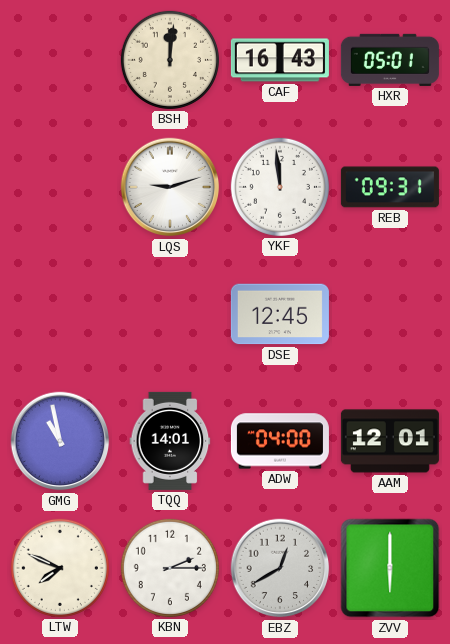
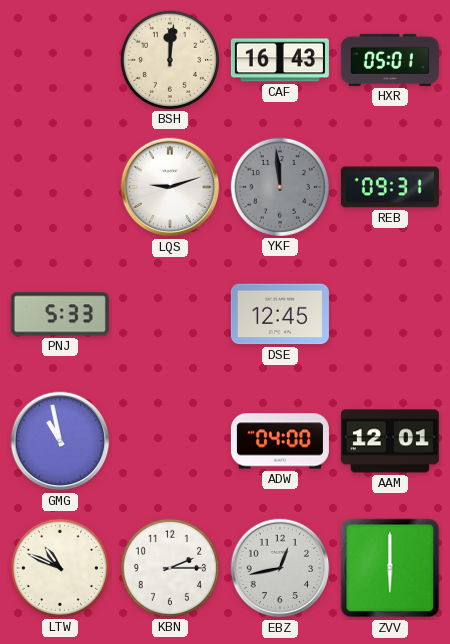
YKF dial: white -> grey
PNJ: none -> 5:33
TQQ: 14:01 -> none
LTW: 7:49 -> 10:49
EBZ: 12:40 -> 12:43
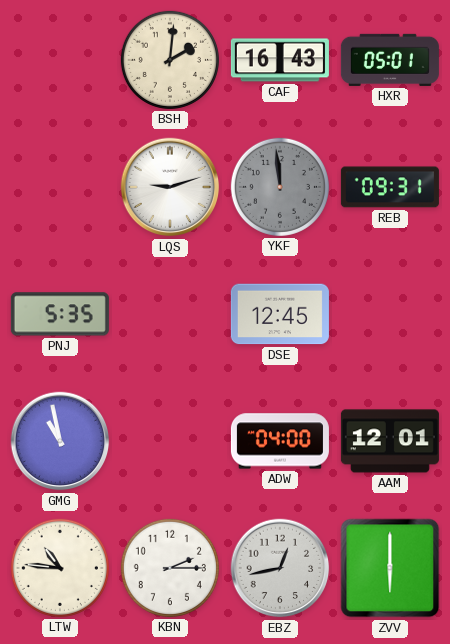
BSH: 12:01 -> 2:01
PNJ: 5:33 -> 5:35
LTW: 10:49 -> 10:46
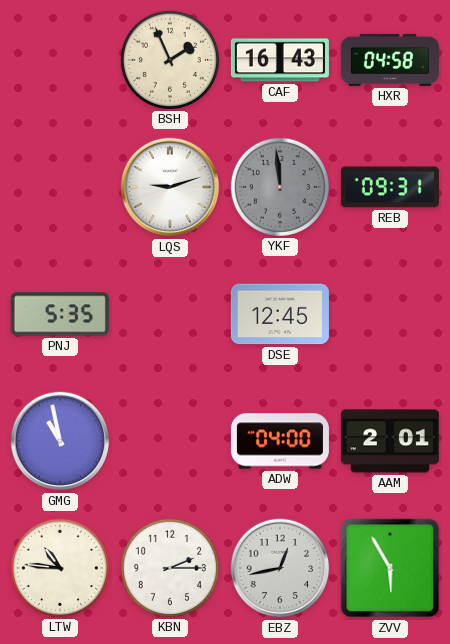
BSH: 2:01 -> 1:56
HXR: 05:01 -> 04:58
AAM: 12:01 -> 2:01
ZVV: 6:00 -> 5:55
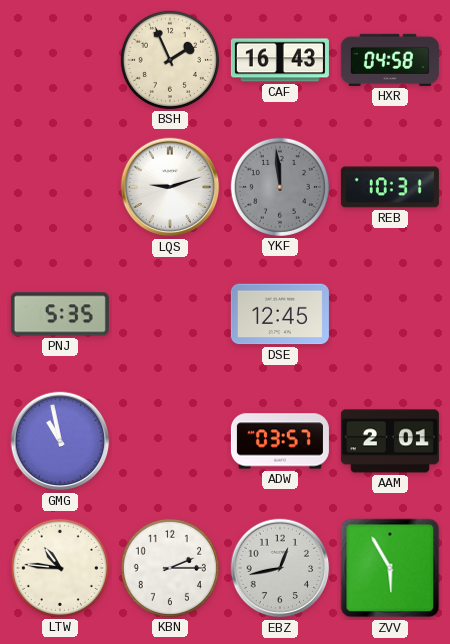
REB: 09:31 -> 10:31
ADW: 04:00 -> 03:57
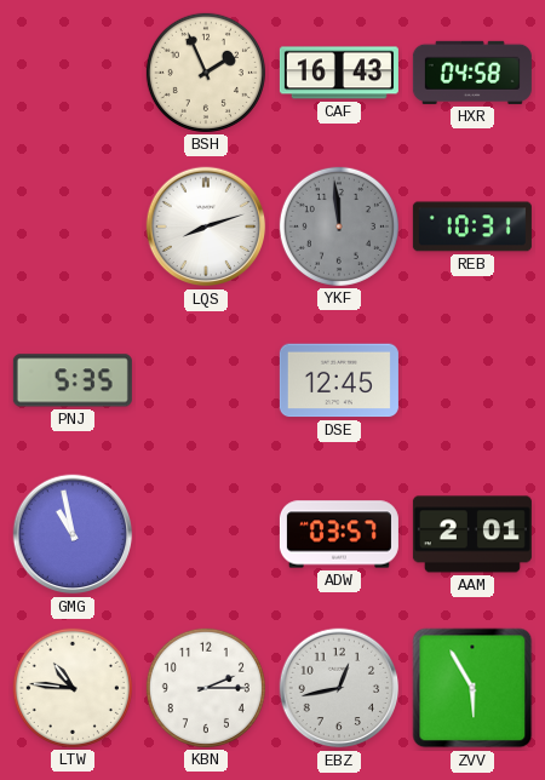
LQS: 9:12 -> 8:12
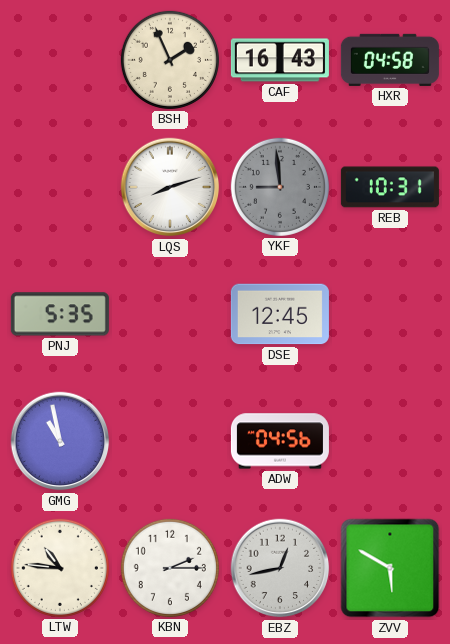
YKF: 11:59 -> 8:59
ADW: 03:57 -> 04:56
AAM: 2:01 -> none
ZVV: 5:55 -> 5:50
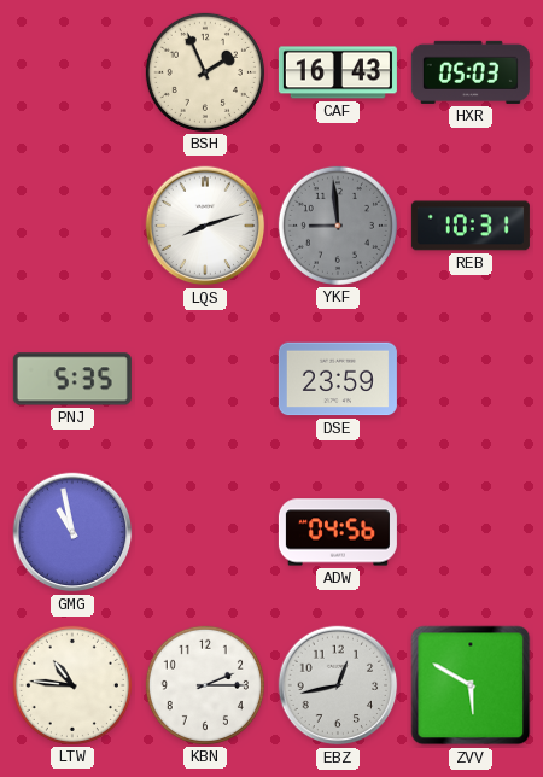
HXR: 04:58 -> 05:03
DSE: 12:45 -> 23:59
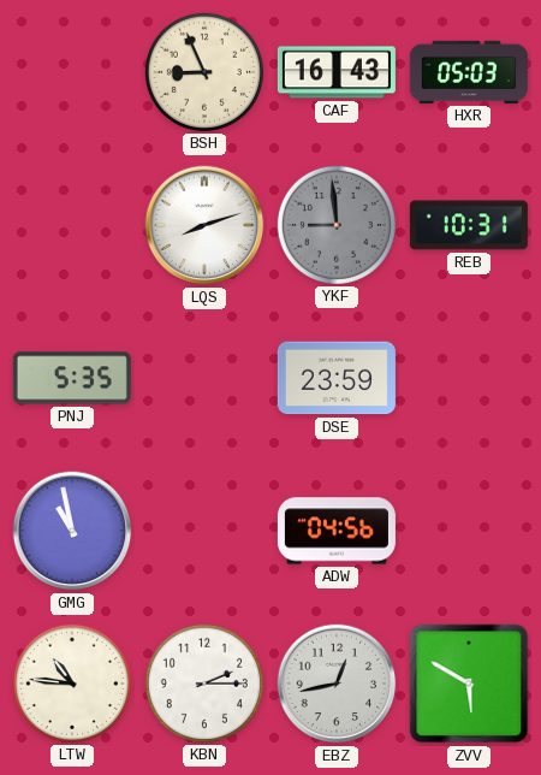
BSH: 1:56 -> 8:56
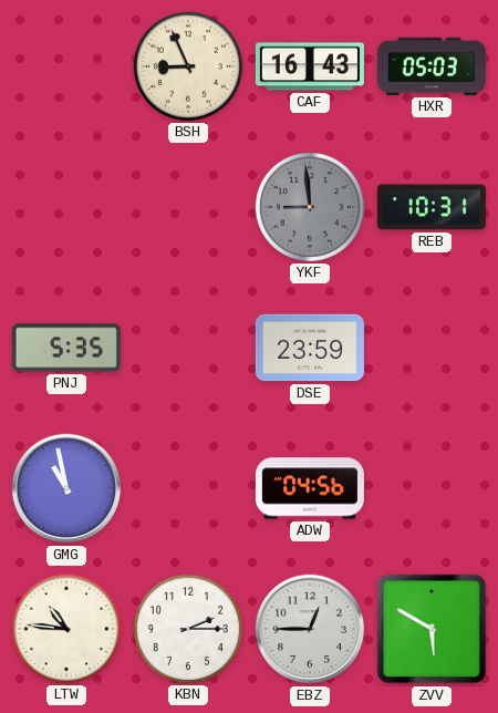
LQS: 8:12 -> none
EBZ: 12:43 -> 12:45
